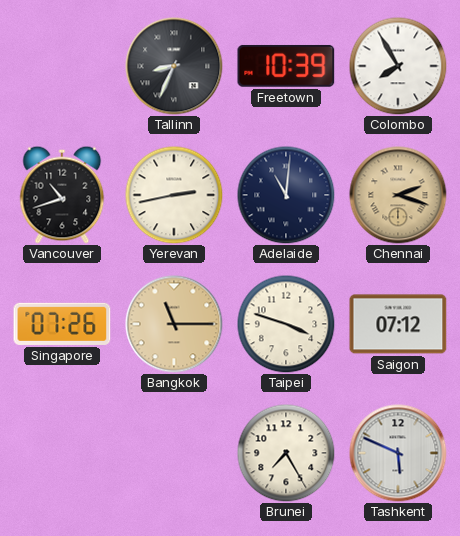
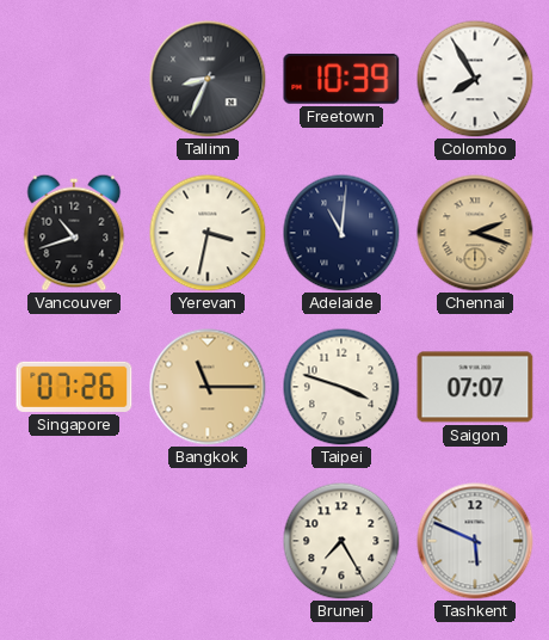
Yerevan: 2:43 -> 3:32
Saigon: 07:12 -> 07:07
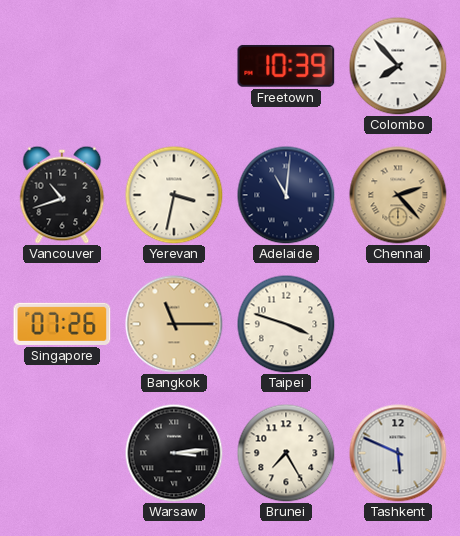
Tallinn: 8:34 -> none
Colombo: 7:55 -> 7:53
Chennai: 2:18 -> 2:23
Saigon: 07:07 -> none
Warsaw: none -> 3:14
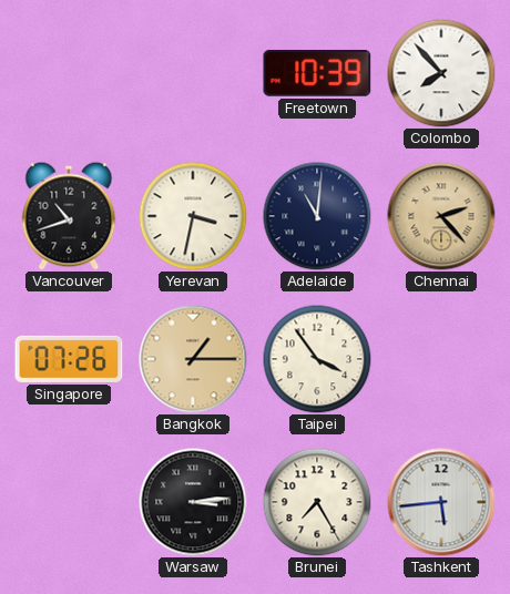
Bangkok: 11:15 -> 1:15
Taipei: 3:48 -> 3:54
Tashkent: 5:49 -> 5:44
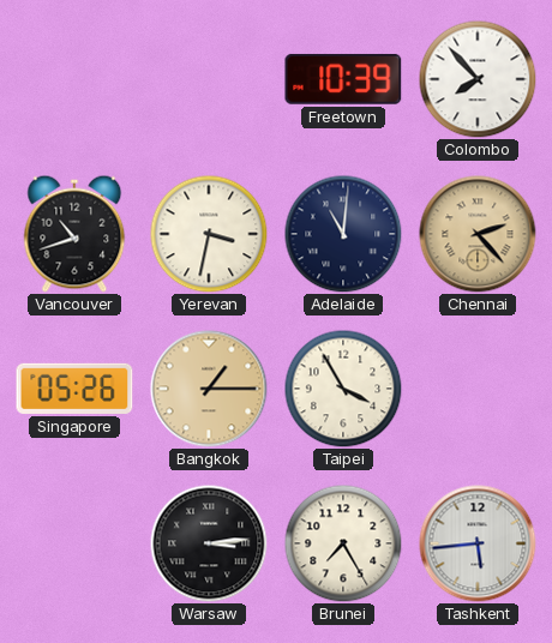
Singapore: 07:26 -> 05:26
Taipei: 3:54 -> 3:55
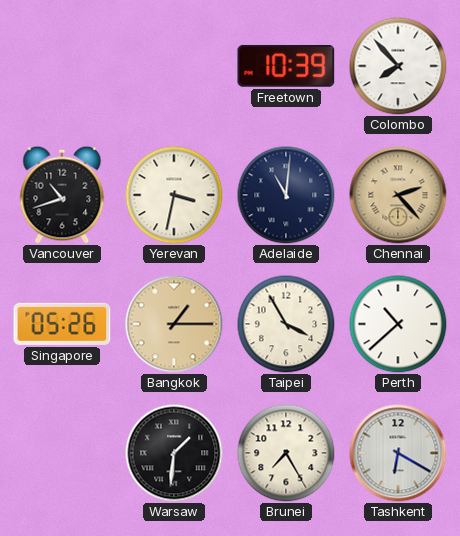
Perth: none -> 10:38
Warsaw: 3:14 -> 1:31
Tashkent: 5:44 -> 6:20
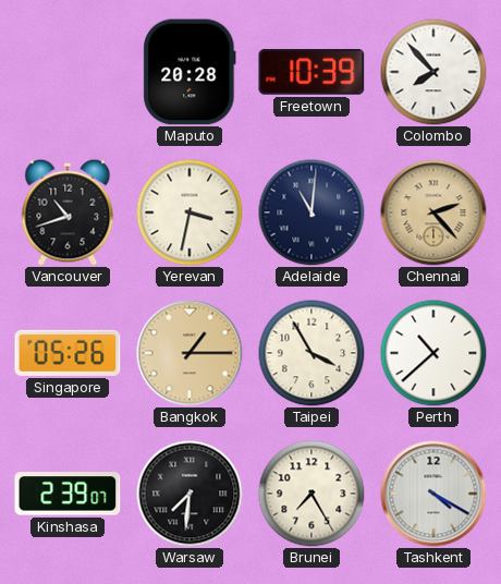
Maputo: none -> 20:28
Kinshasa: none -> 2:39
Warsaw: 1:31 -> 7:31
Tashkent: 6:20 -> 4:20
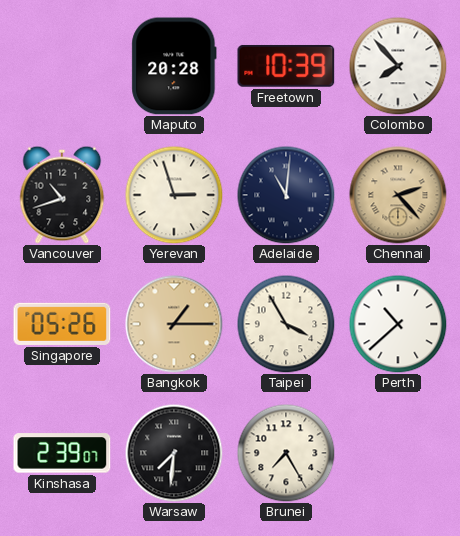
Yerevan: 3:32 -> 2:57
Tashkent: 4:20 -> none
